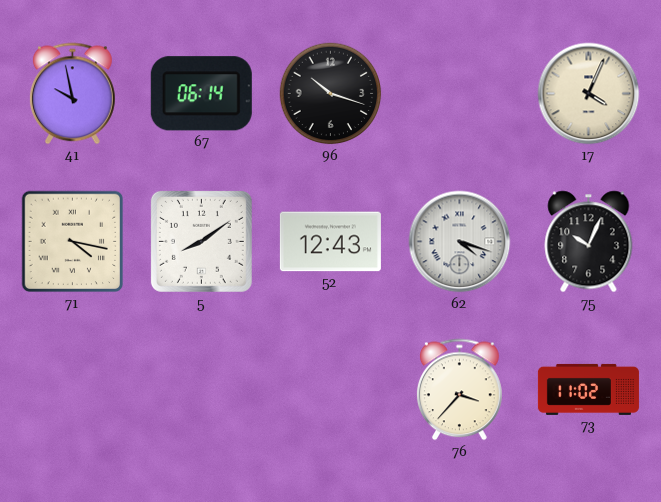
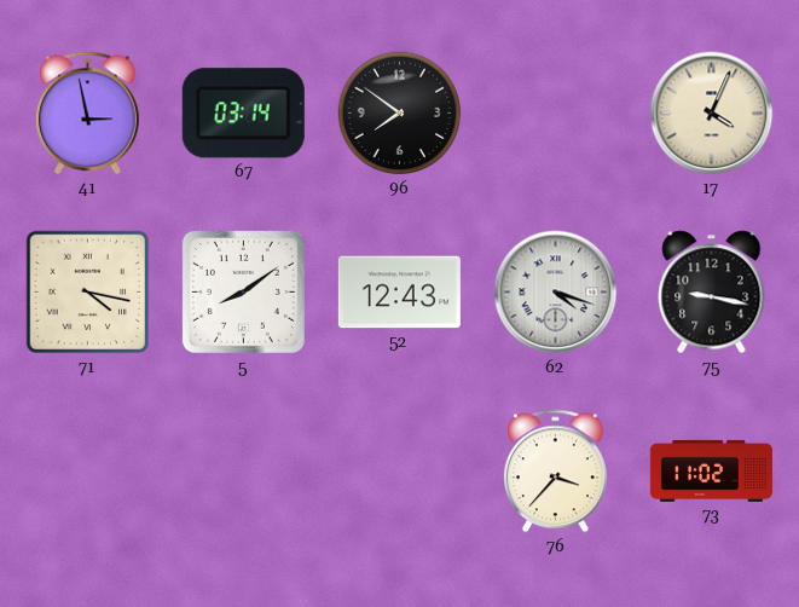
41: 9:58 -> 2:58
67: 06:14 -> 03:14
96: 10:18 -> 7:51
75: 10:04 -> 9:17
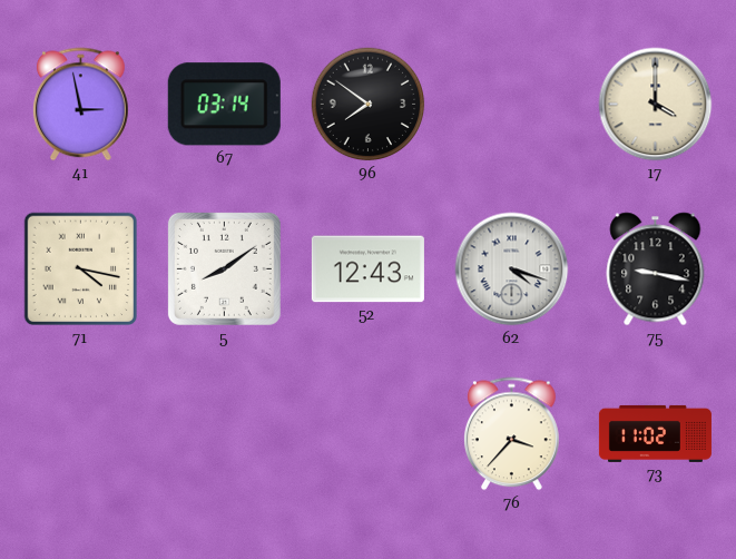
17: 4:04 -> 4:00
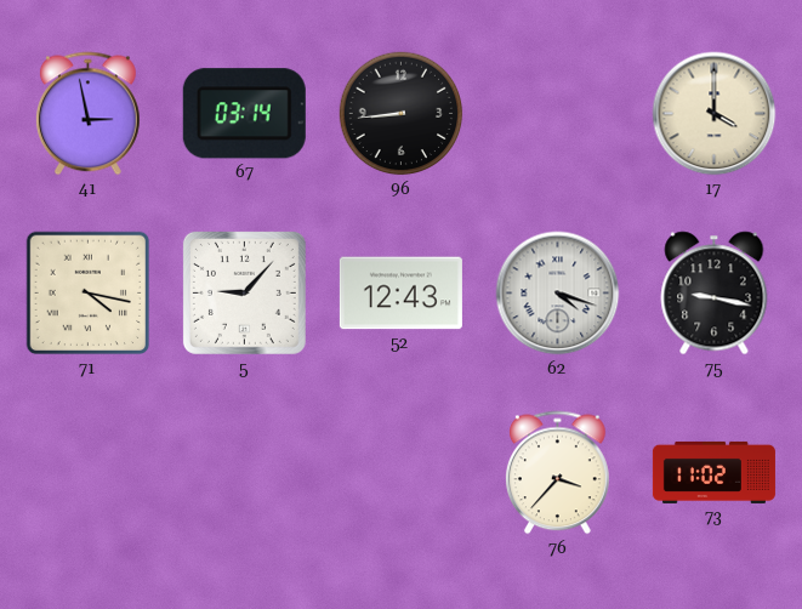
96: 7:51 -> 8:44
5: 8:09 -> 9:07
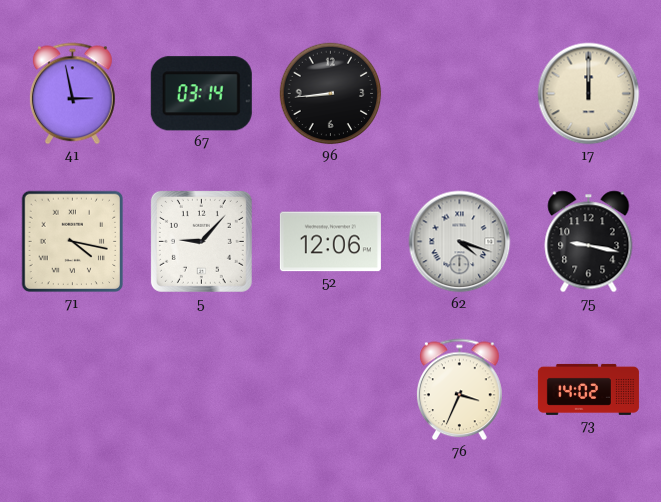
17: 4:00 -> 12:00
52: 12:43 -> 12:06
76: 3:37 -> 3:34
73: 11:02 -> 14:02
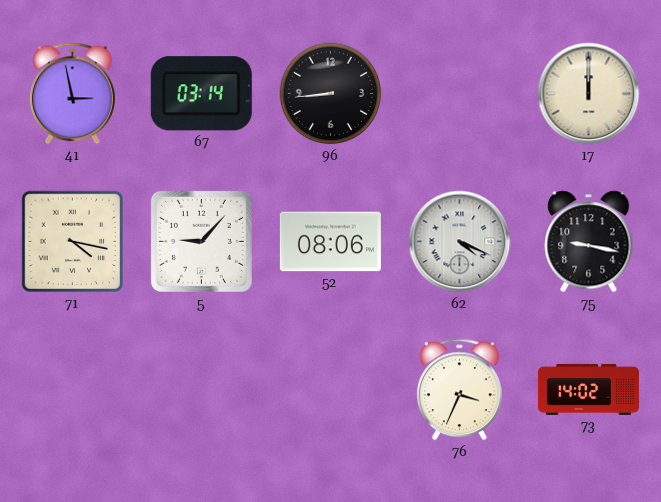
52: 12:06 -> 08:06
62: 4:18 -> 4:19
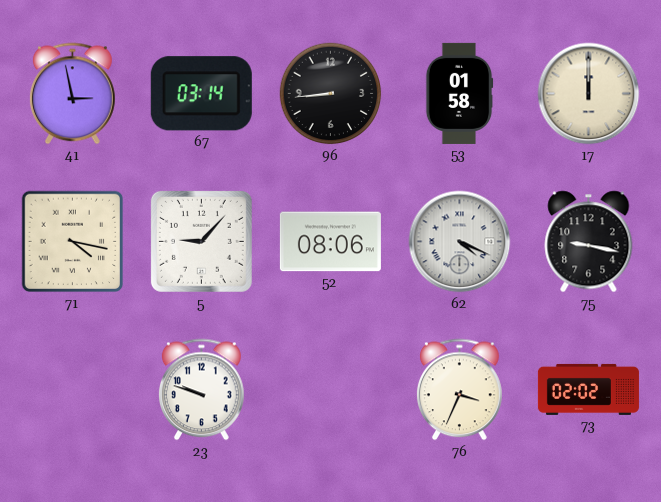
53: none -> 01:58
23: none -> 9:48
73: 14:02 -> 02:02
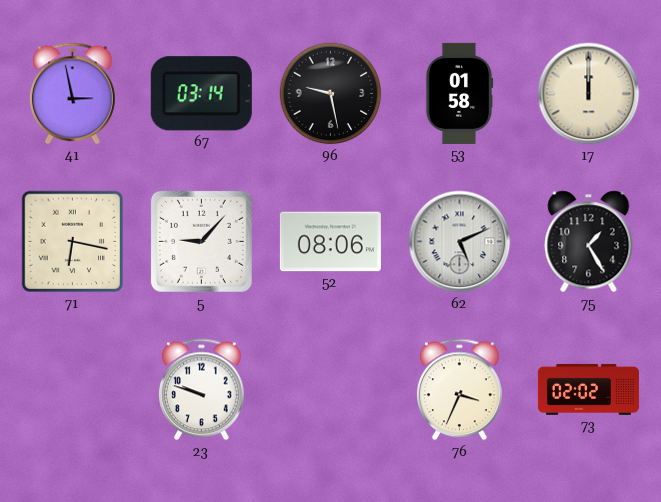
96: 8:44 -> 9:28
71: 4:17 -> 6:17
62: 4:19 -> 5:11
75: 9:17 -> 1:25
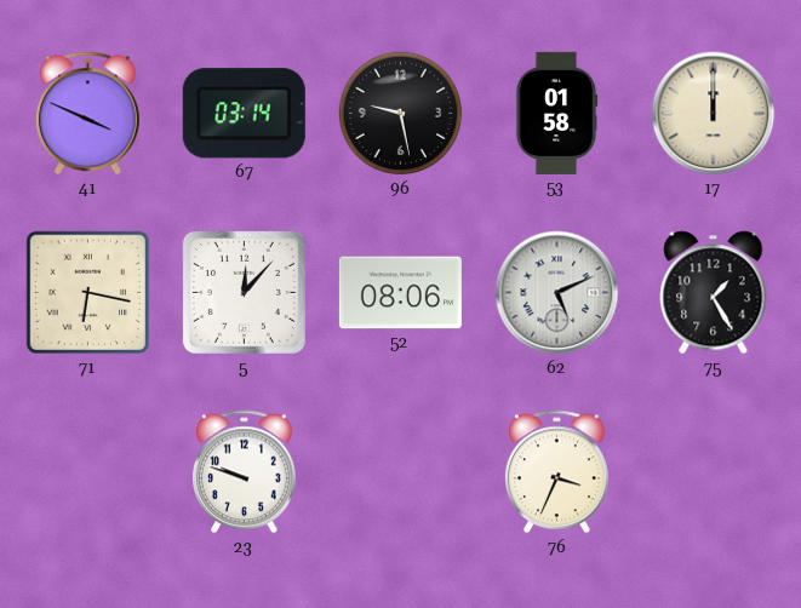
41: 2:58 -> 3:49
5: 9:07 -> 12:07
73: 02:02 -> none
